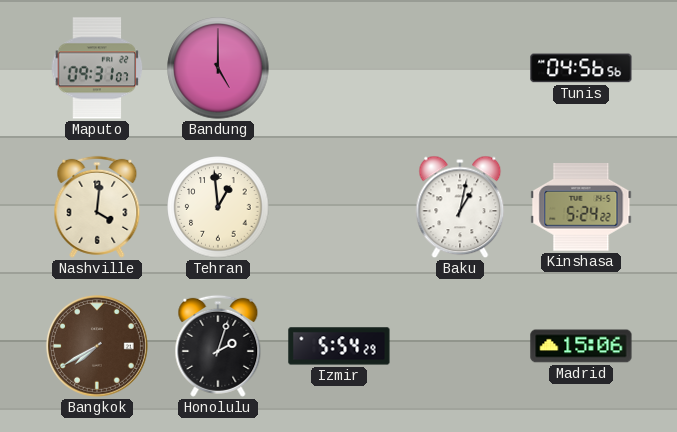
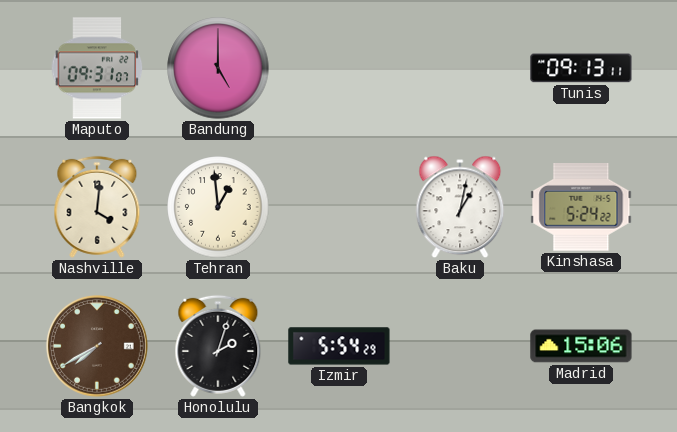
Tunis: 04:56 -> 09:13
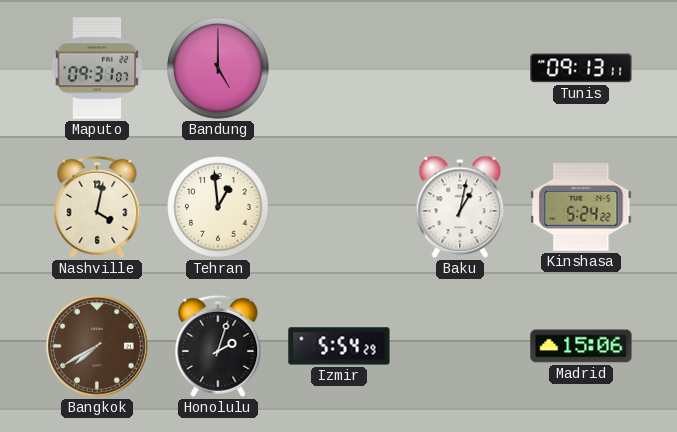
Nashville: 4:01 -> 4:02
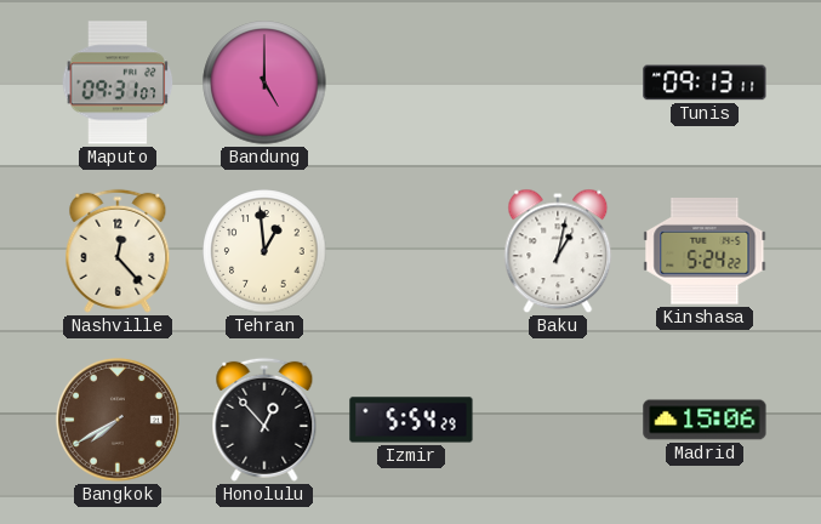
Nashville: 4:02 -> 12:23
Honolulu: 2:03 -> 12:53
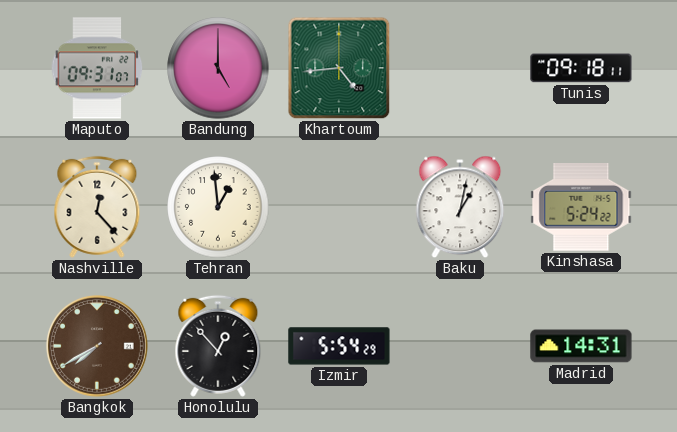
Khartoum: none -> 4:44
Tunis: 09:13 -> 09:18
Madrid: 15:06 -> 14:31
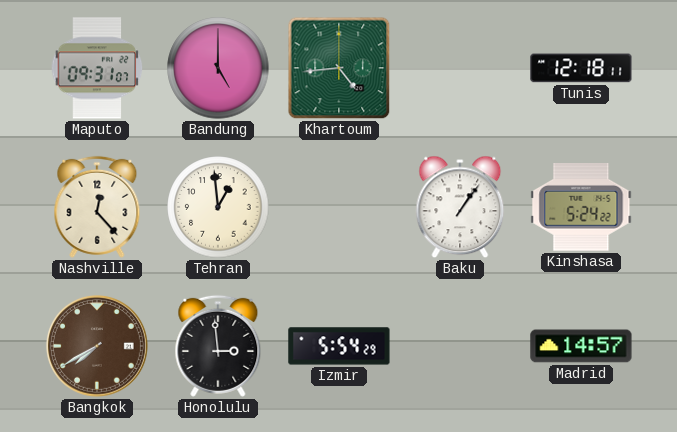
Tunis: 09:18 -> 12:18
Baku: 1:02 -> 1:06
Honolulu: 12:53 -> 2:59
Madrid: 14:31 -> 14:57
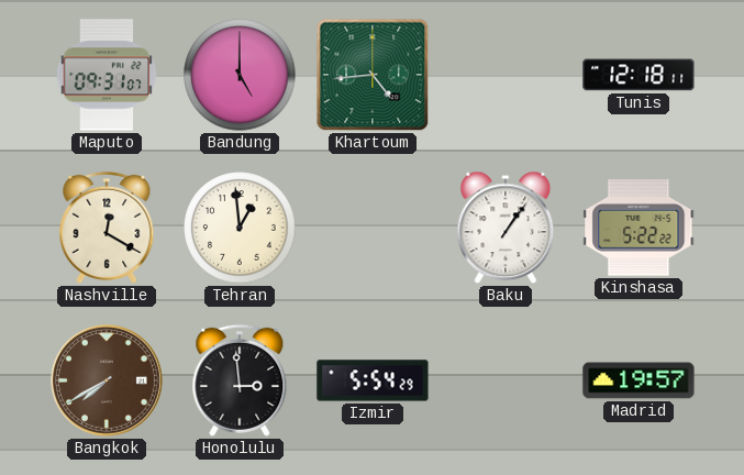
Nashville: 12:23 -> 12:20
Kinshasa: 5:24 -> 5:22
Madrid: 14:57 -> 19:57
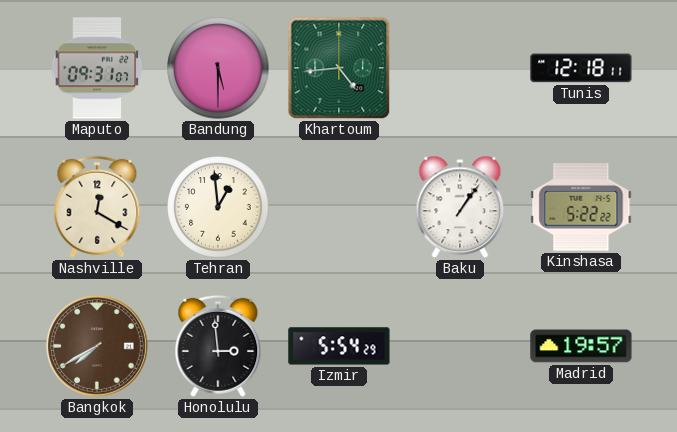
Bandung: 5:00 -> 5:30
